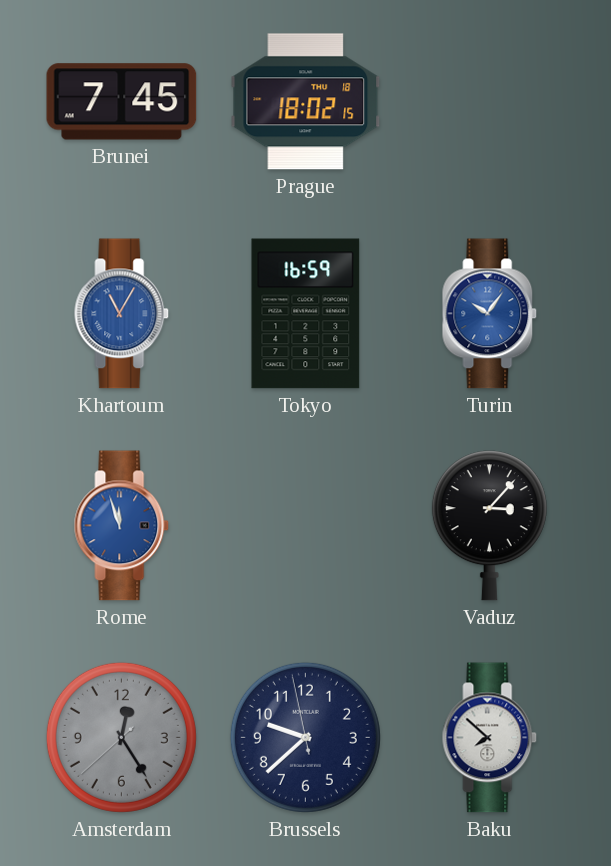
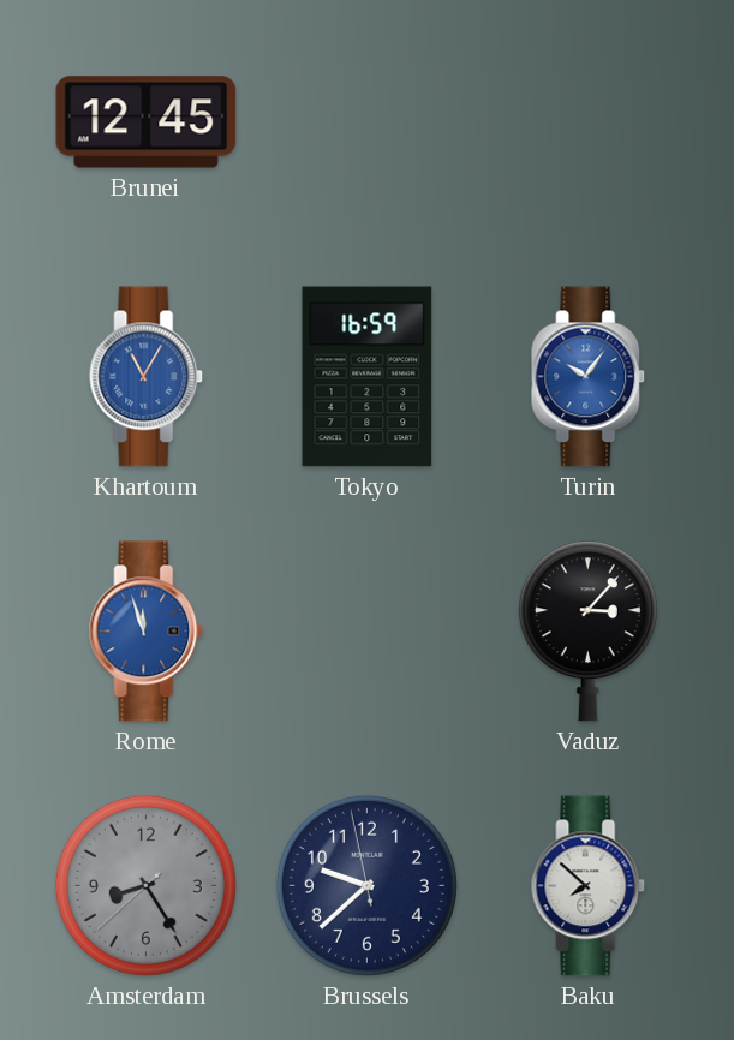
Brunei: 7:45 -> 12:45
Prague: 18:02 -> none
Amsterdam: 12:24 -> 8:24
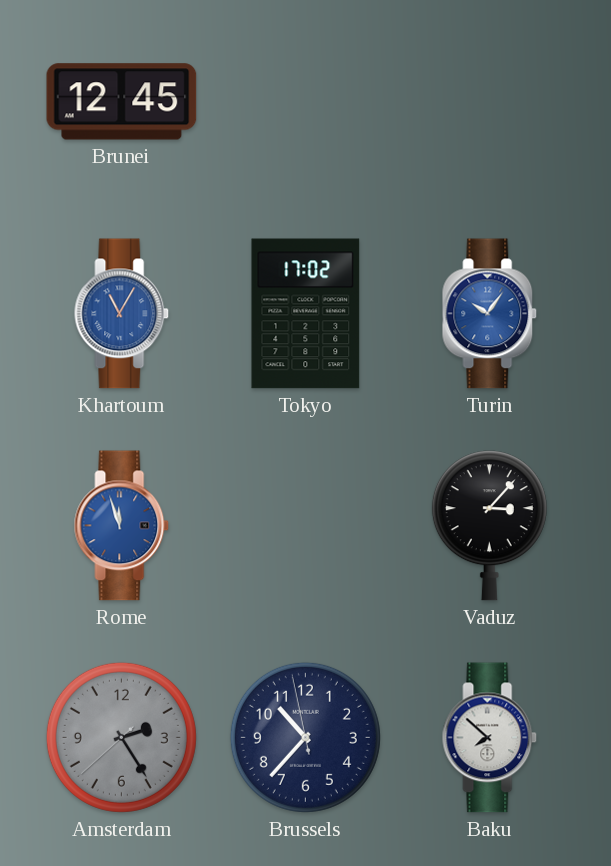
Tokyo: 16:59 -> 17:02
Amsterdam: 8:24 -> 2:24
Brussels: 9:37 -> 10:36
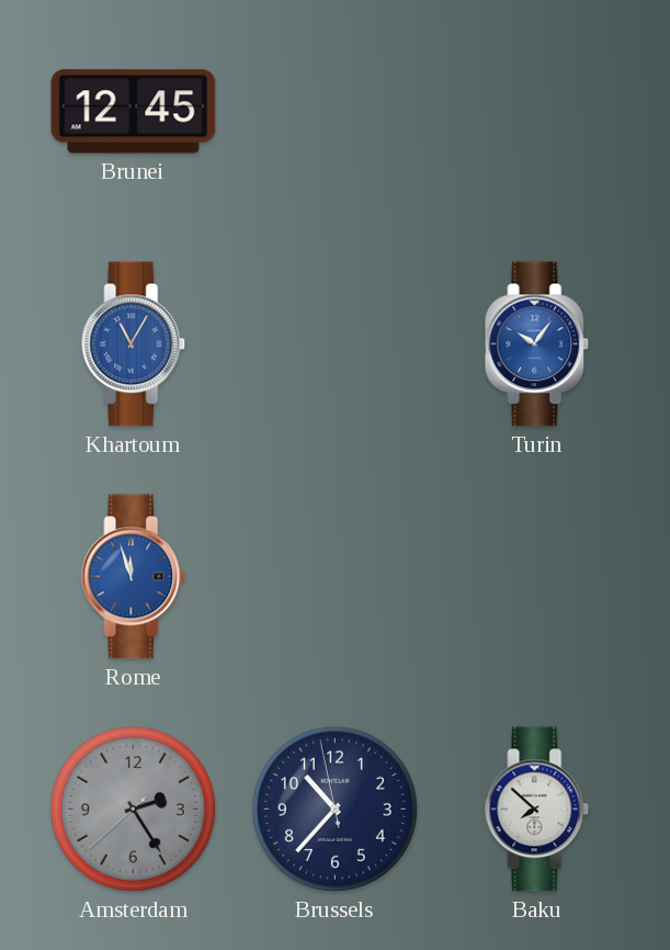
Tokyo: 17:02 -> none
Vaduz: 3:07 -> none
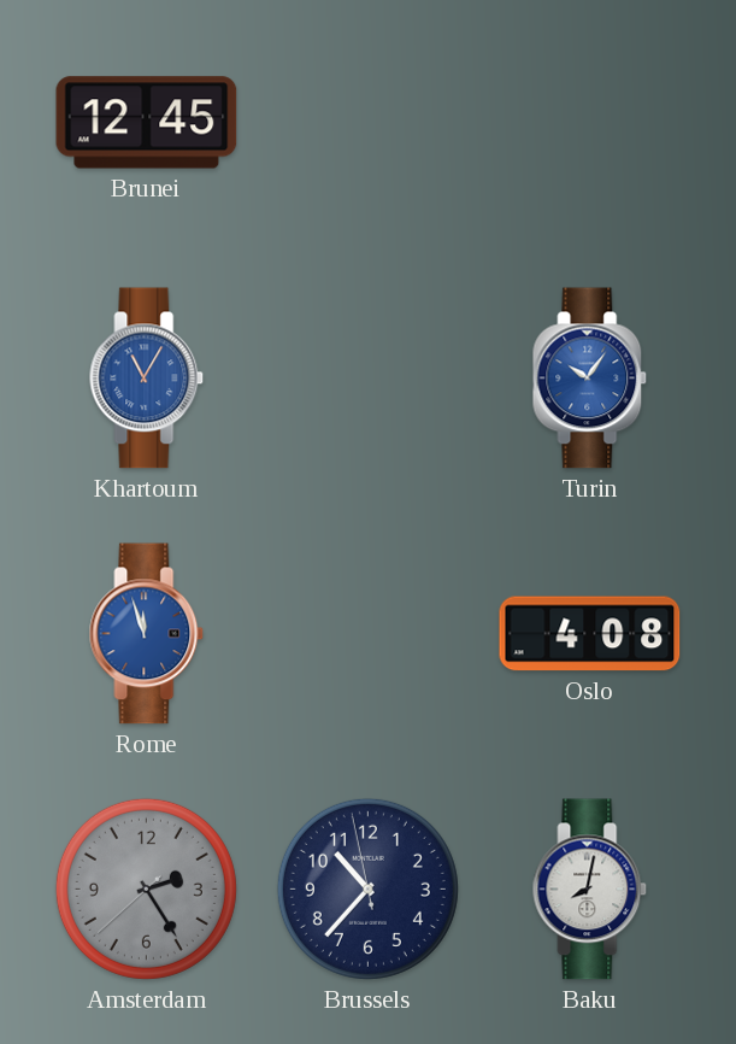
Oslo: none -> 4:08
Baku: 7:52 -> 8:02
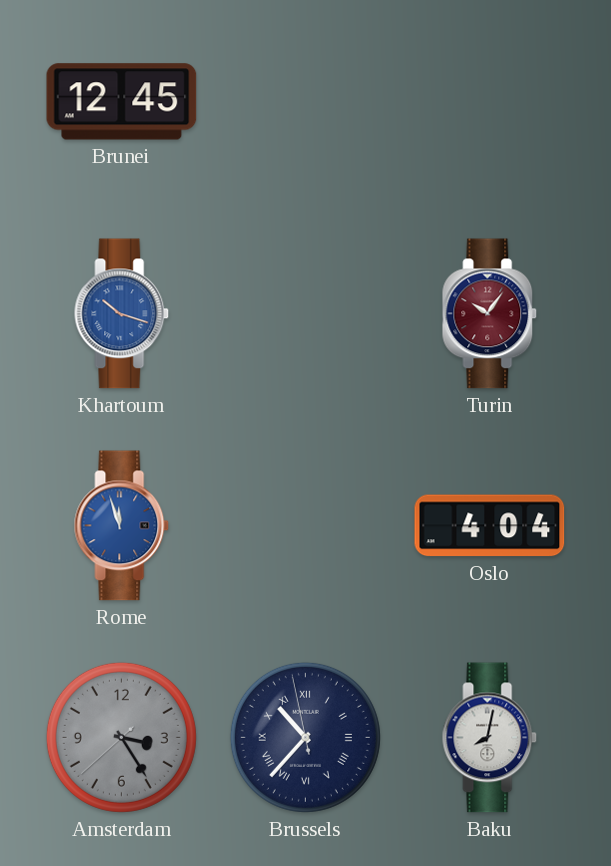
Khartoum: 11:05 -> 10:18
Turin dial: blue -> burgundy
Oslo: 4:08 -> 4:04
Amsterdam: 2:24 -> 3:24
Brussels numerals: Arabic -> Roman
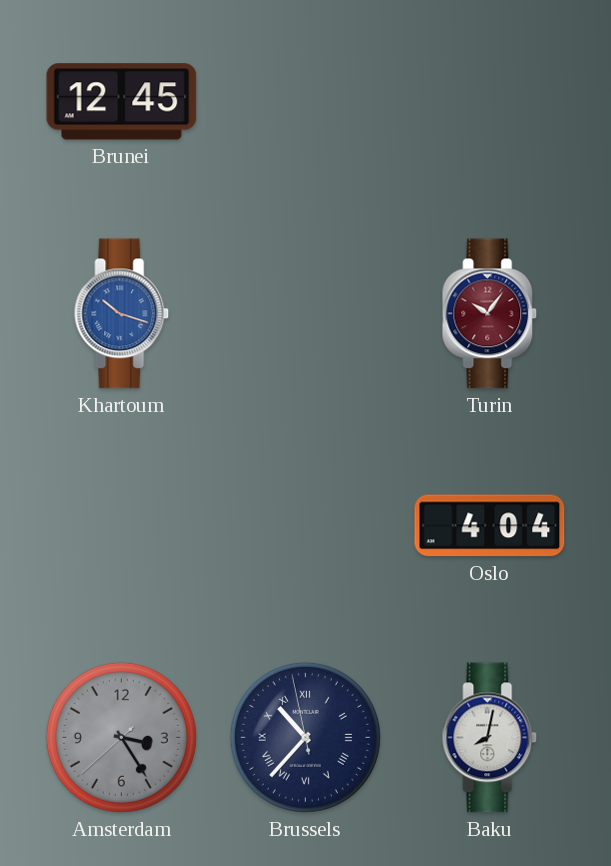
Rome: 11:57 -> none
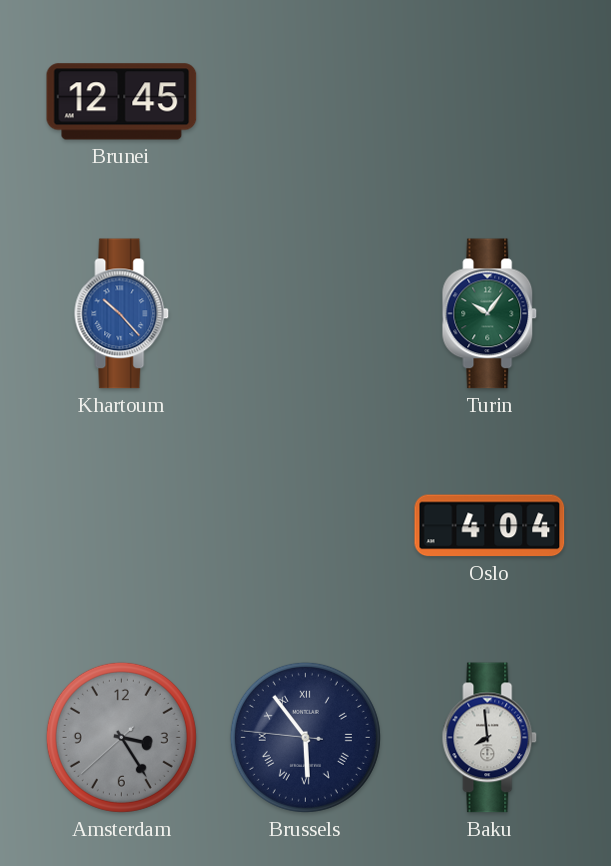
Khartoum: 10:18 -> 10:23
Turin dial: burgundy -> green
Brussels: 10:36 -> 5:53
Baku: 8:02 -> 7:59
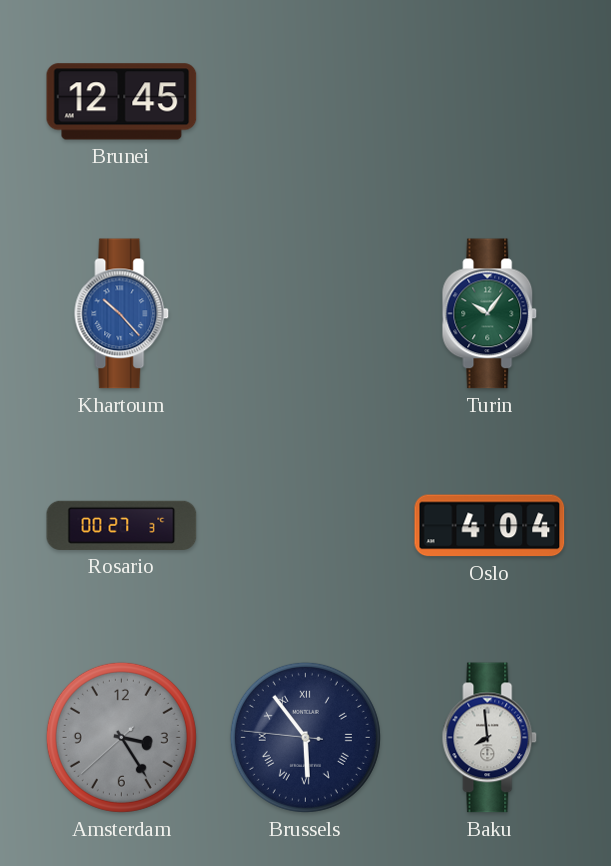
Rosario: none -> 00:27
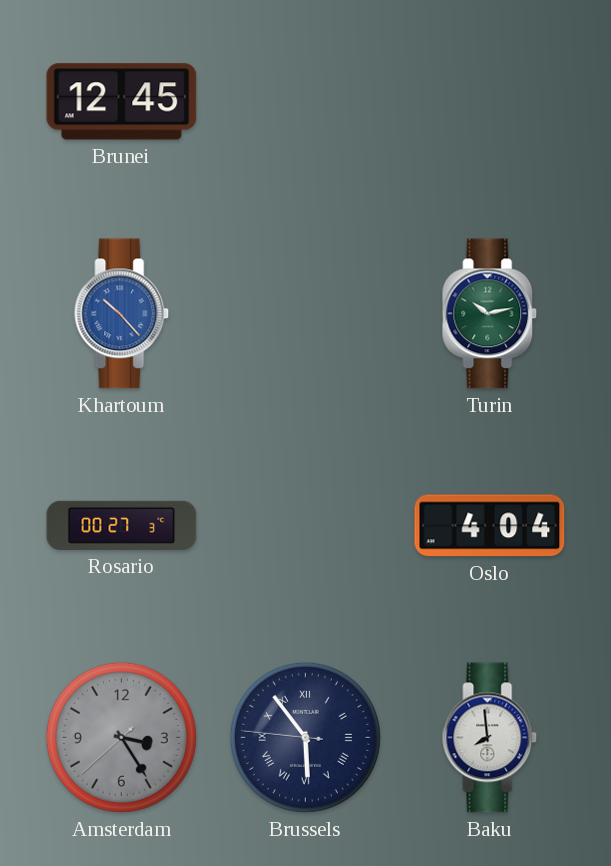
Turin: 10:06 -> 10:13
